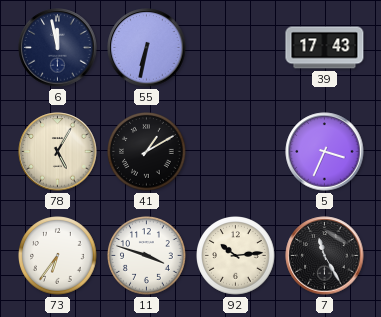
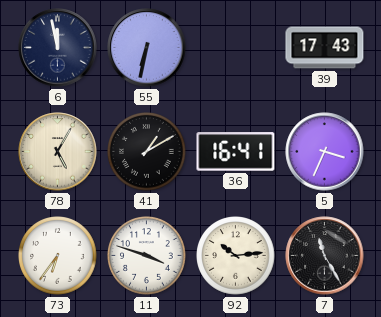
36: none -> 16:41
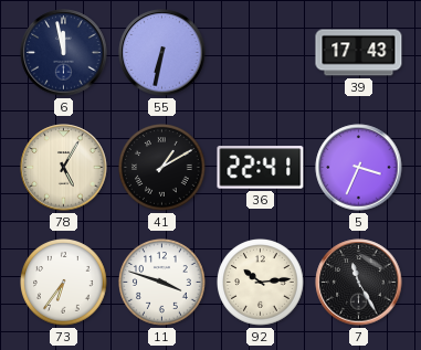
36: 16:41 -> 22:41
